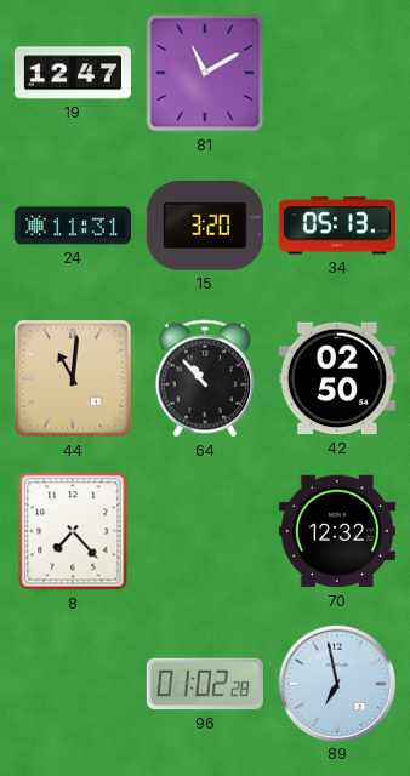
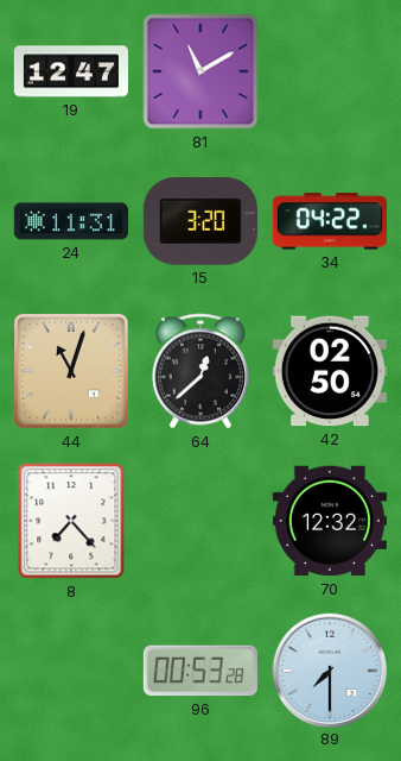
34: 05:13 -> 04:22
44: 11:01 -> 11:03
64: 10:53 -> 12:38
96: 01:02 -> 00:53
89: 6:58 -> 7:30
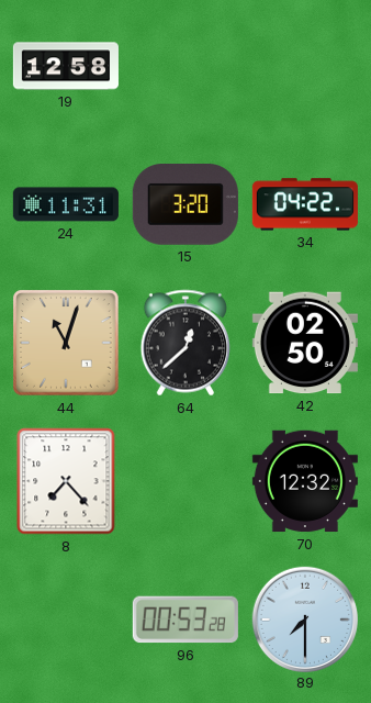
19: 12:47 -> 12:58
81: 11:10 -> none
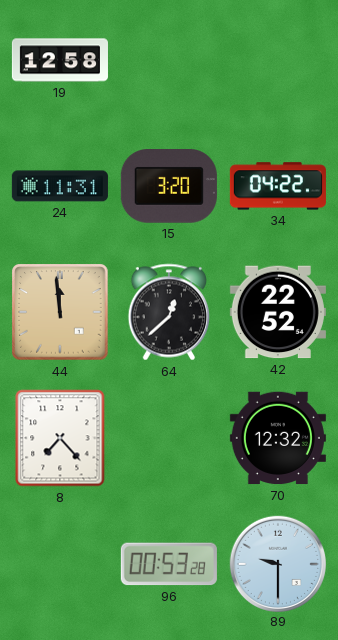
44: 11:03 -> 11:59
42: 02:50 -> 22:52
89: 7:30 -> 9:30
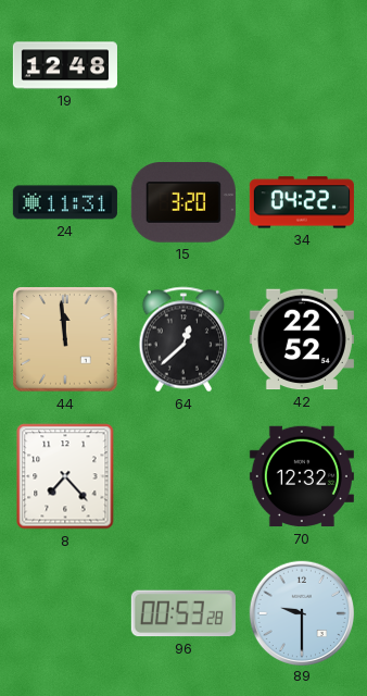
19: 12:58 -> 12:48
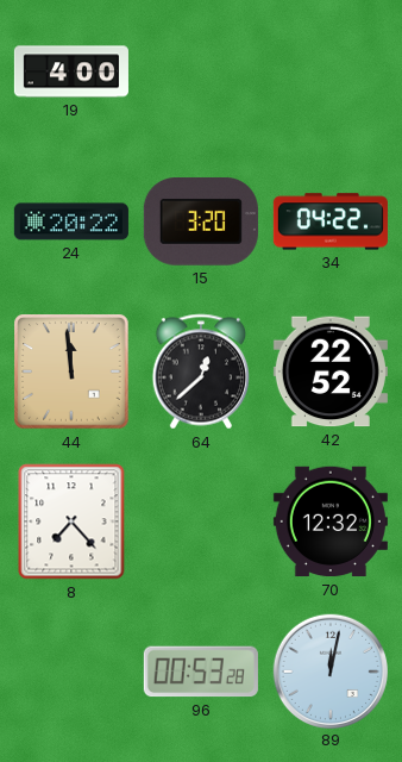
19: 12:48 -> 4:00
24: 11:31 -> 20:22
89: 9:30 -> 12:02
